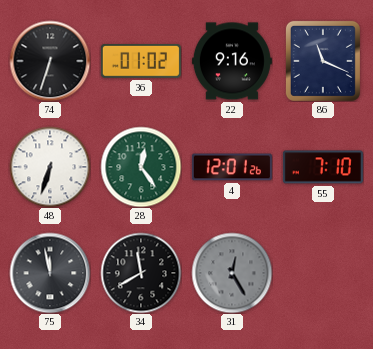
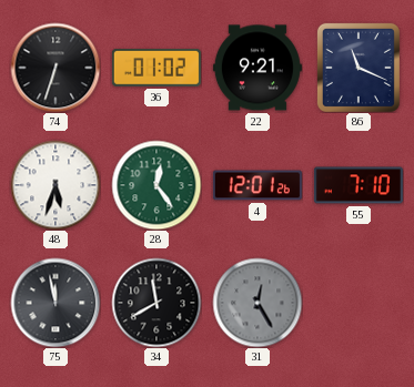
22: 9:16 -> 9:21
48: 6:33 -> 5:33
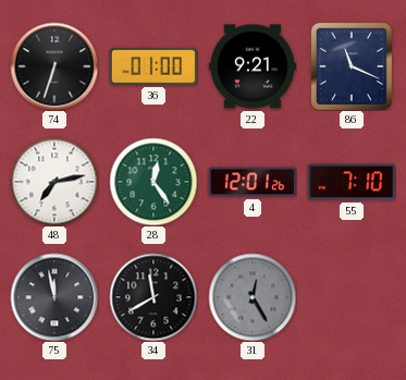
36: 01:02 -> 01:00
48: 5:33 -> 7:13
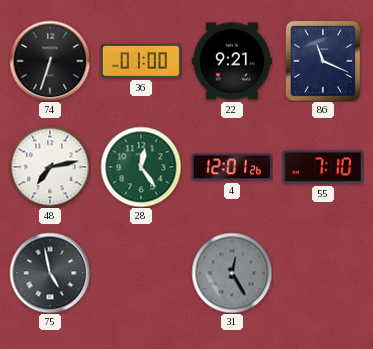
75: 11:58 -> 4:58
34: 11:40 -> none
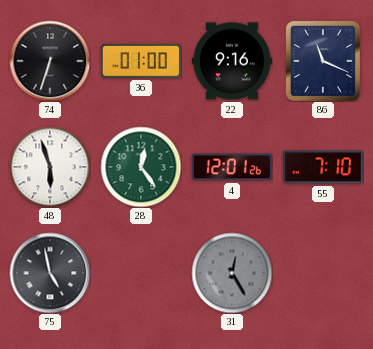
22: 9:21 -> 9:16
48: 7:13 -> 5:57
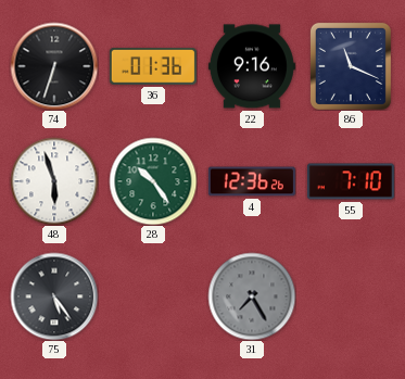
36: 01:00 -> 01:36
28: 12:24 -> 10:24
4: 12:01 -> 12:36
75: 4:58 -> 5:24
31: 12:25 -> 7:25
